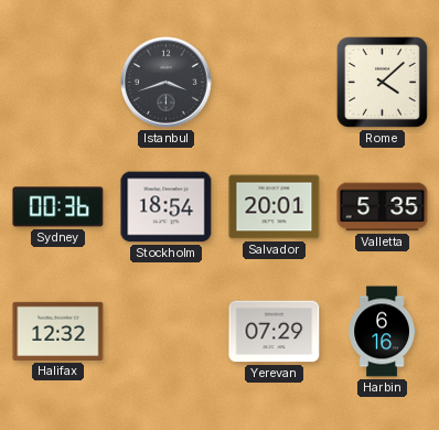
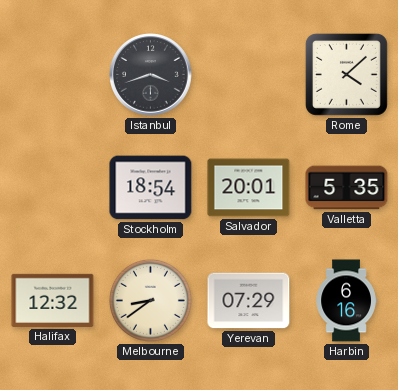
Sydney: 00:36 -> none
Melbourne: none -> 8:39
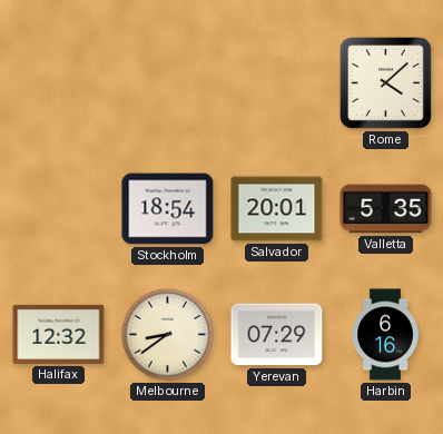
Istanbul: 3:42 -> none
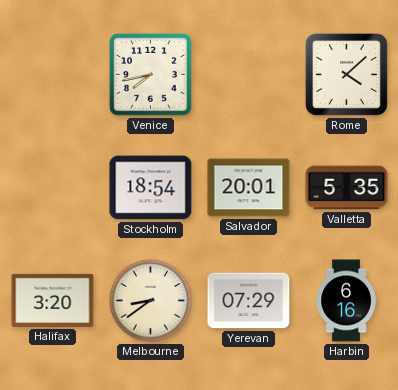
Venice: none -> 7:43
Halifax: 12:32 -> 3:20
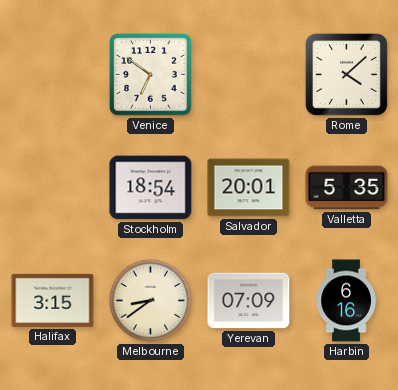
Venice: 7:43 -> 6:51
Halifax: 3:20 -> 3:15
Yerevan: 07:29 -> 07:09
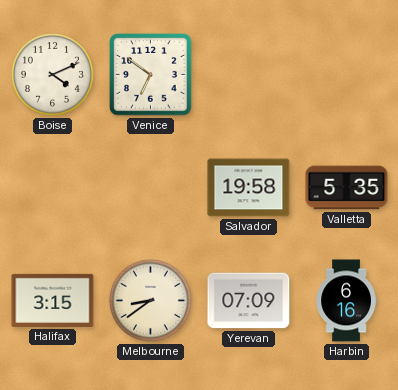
Boise: none -> 4:11
Rome: 4:08 -> none
Stockholm: 18:54 -> none
Salvador: 20:01 -> 19:58
